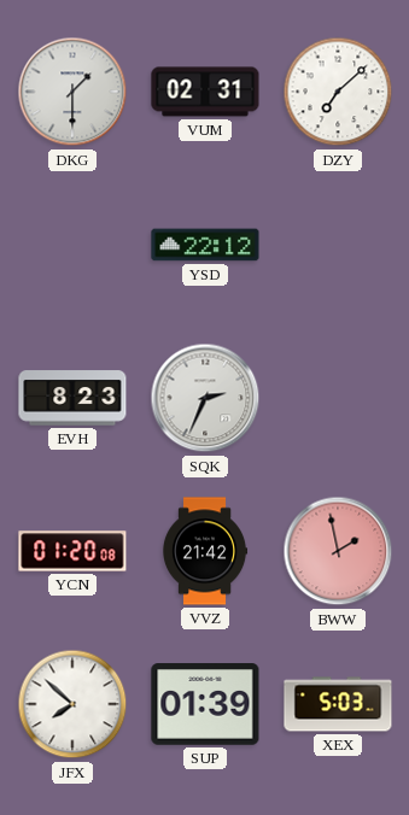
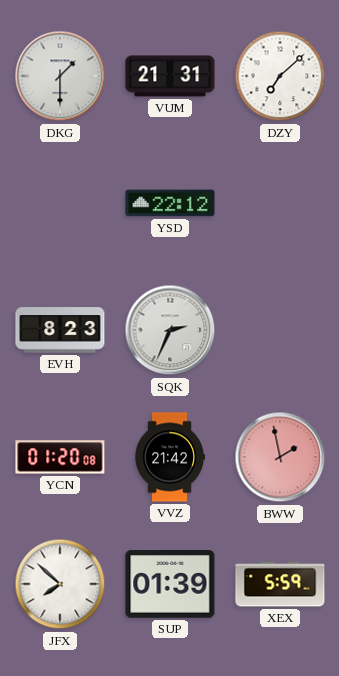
VUM: 02:31 -> 21:31
XEX: 5:03 -> 5:59
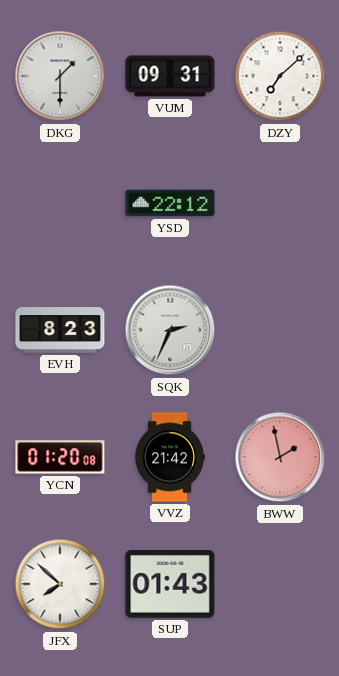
VUM: 21:31 -> 09:31
SUP: 01:39 -> 01:43
XEX: 5:59 -> none
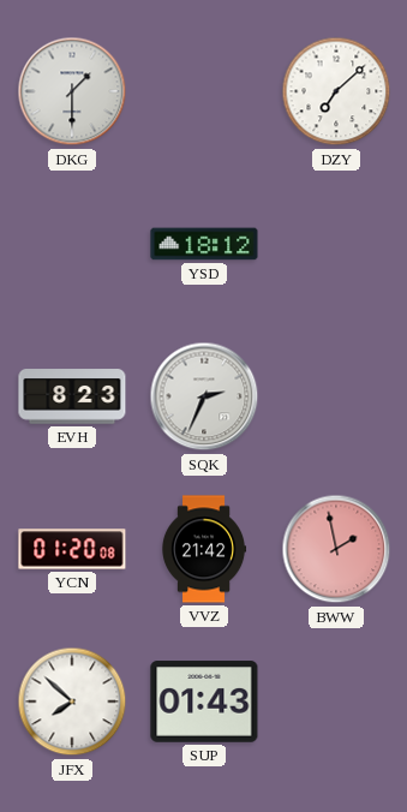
VUM: 09:31 -> none
YSD: 22:12 -> 18:12
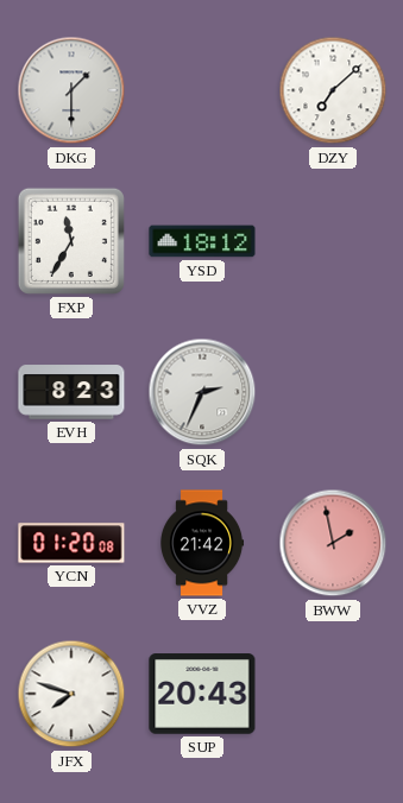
FXP: none -> 11:35
JFX: 7:52 -> 7:48
SUP: 01:43 -> 20:43
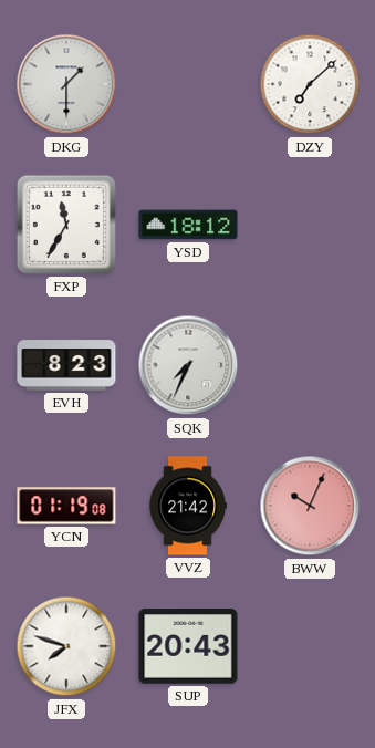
SQK: 2:34 -> 7:34
YCN: 01:20 -> 01:19
BWW: 1:58 -> 10:04
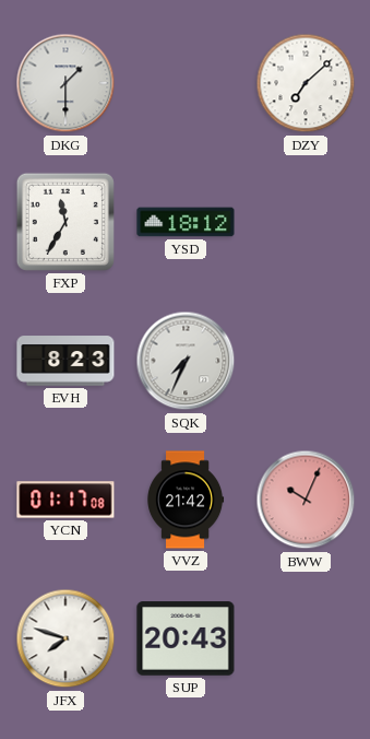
YCN: 01:19 -> 01:17
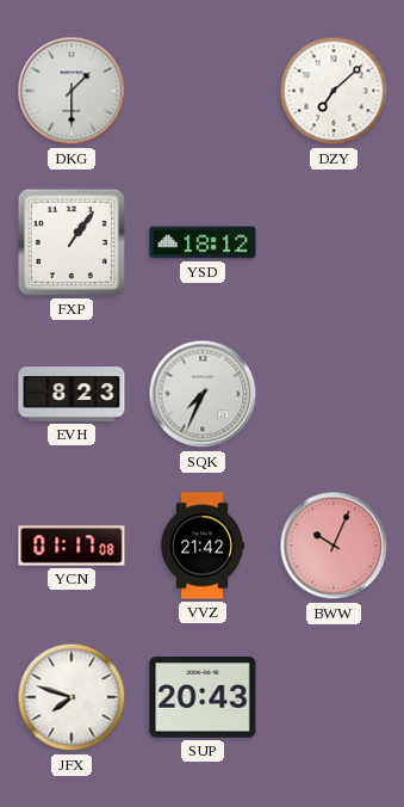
FXP: 11:35 -> 1:06
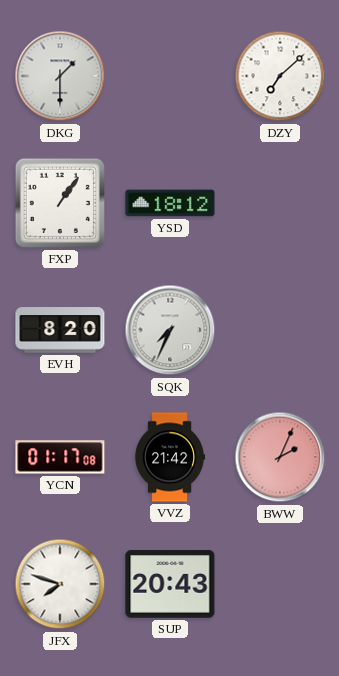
EVH: 8:23 -> 8:20
BWW: 10:04 -> 2:04
